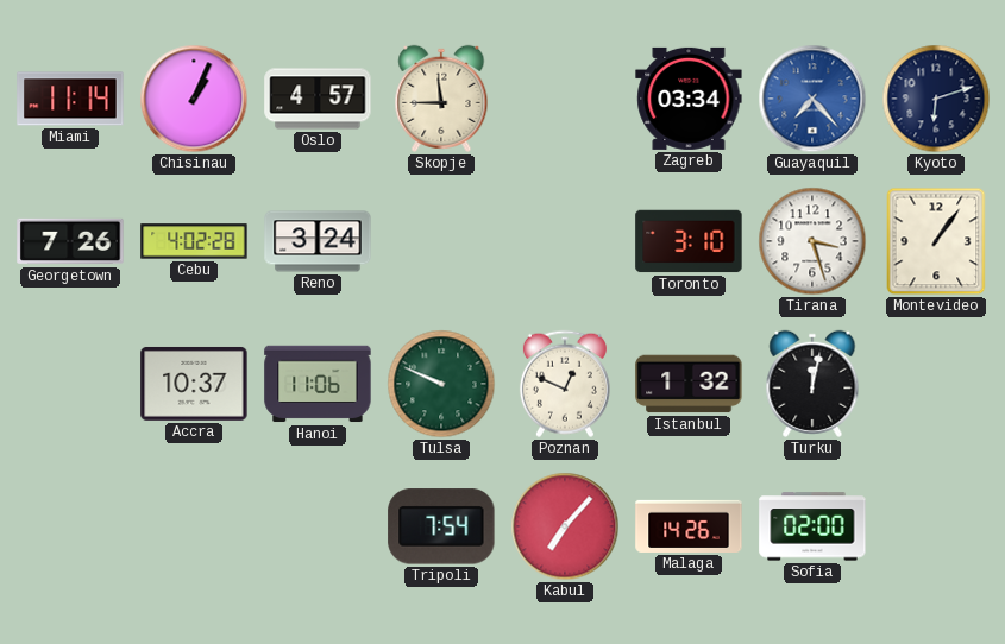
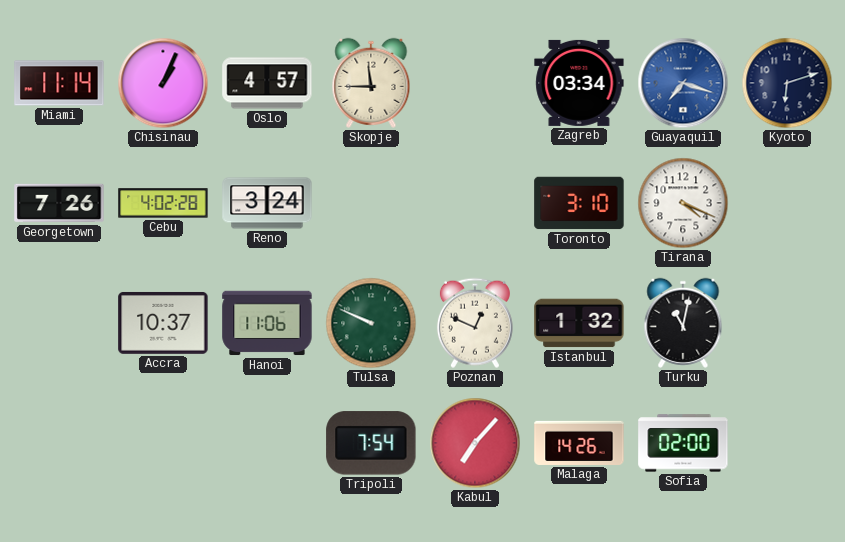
Guayaquil: 7:23 -> 7:18
Tirana: 3:27 -> 4:19
Montevideo: 1:06 -> none
Turku: 12:02 -> 11:02
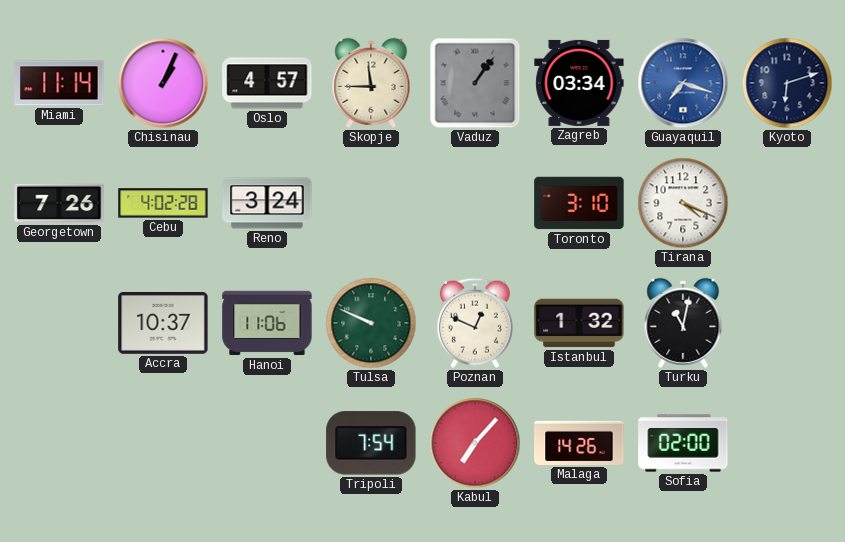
Vaduz: none -> 1:06
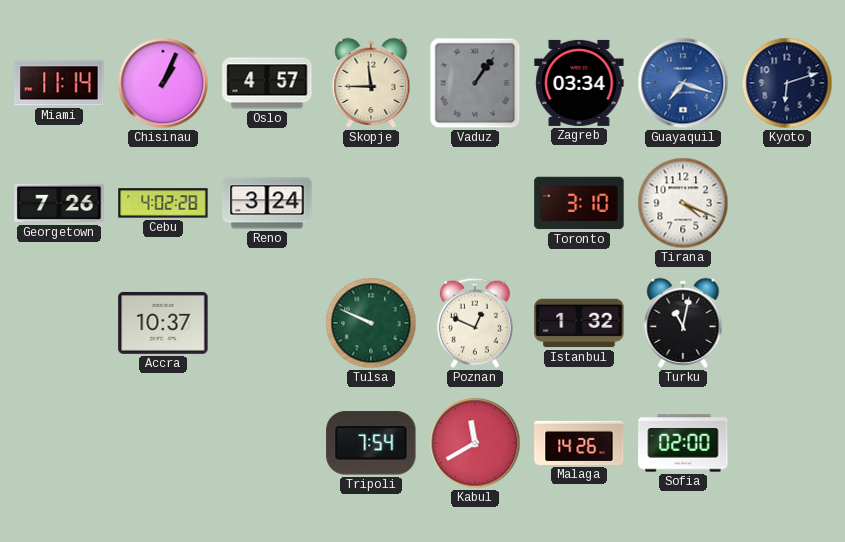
Hanoi: 11:06 -> none
Kabul: 7:07 -> 11:40
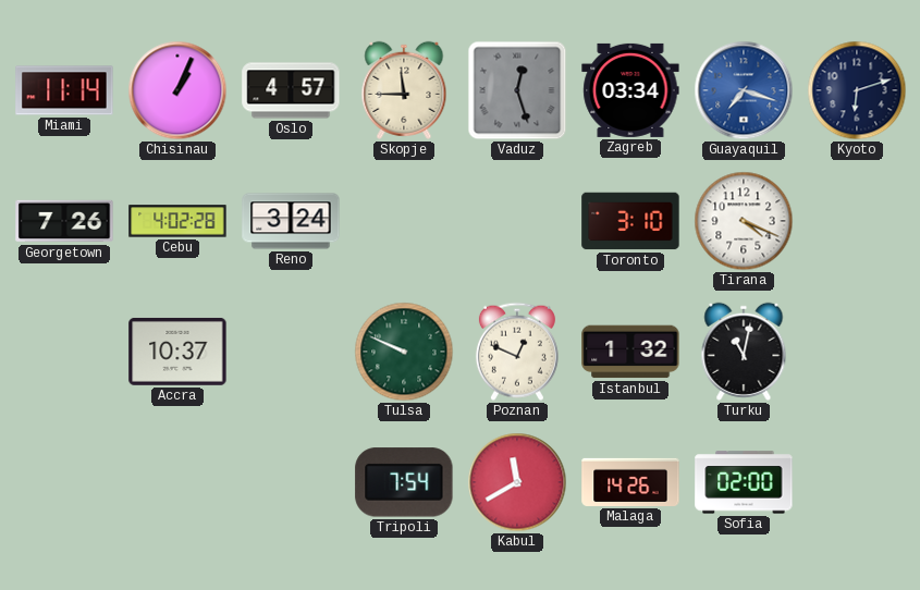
Vaduz: 1:06 -> 12:27
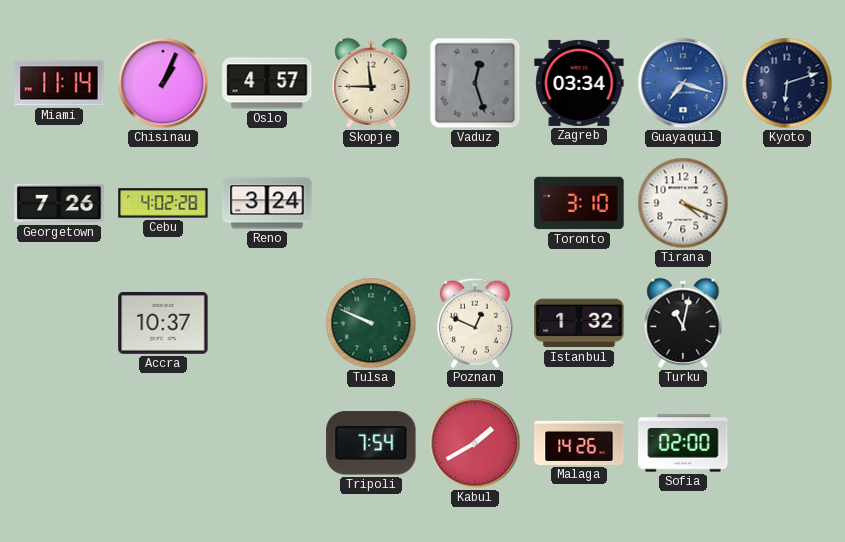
Kabul: 11:40 -> 1:40
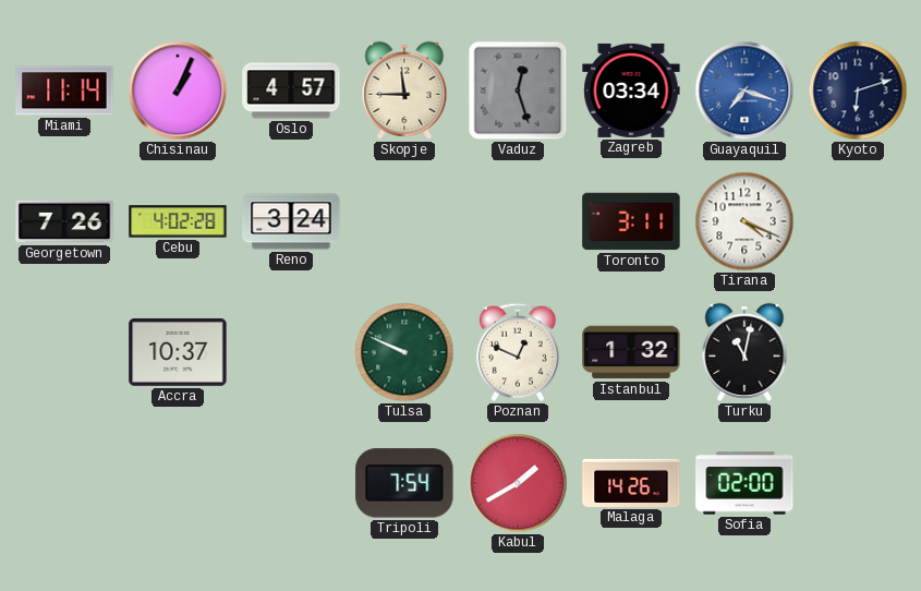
Toronto: 3:10 -> 3:11
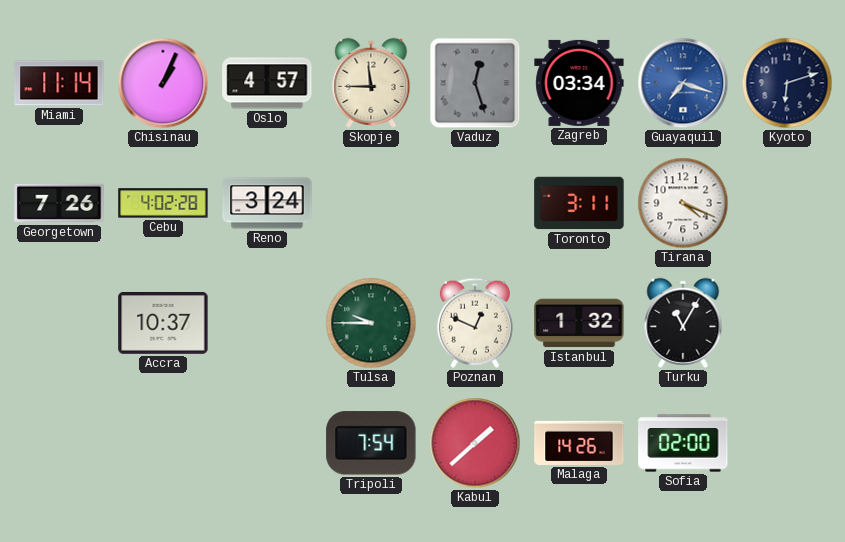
Tulsa: 9:49 -> 9:45
Turku: 11:02 -> 11:05
Kabul: 1:40 -> 1:38
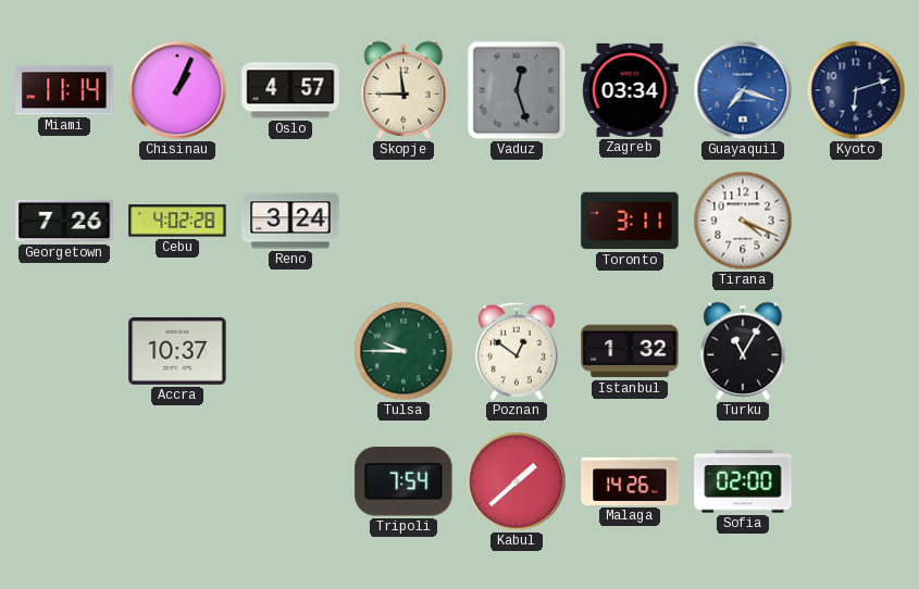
Poznan: 12:49 -> 12:51
